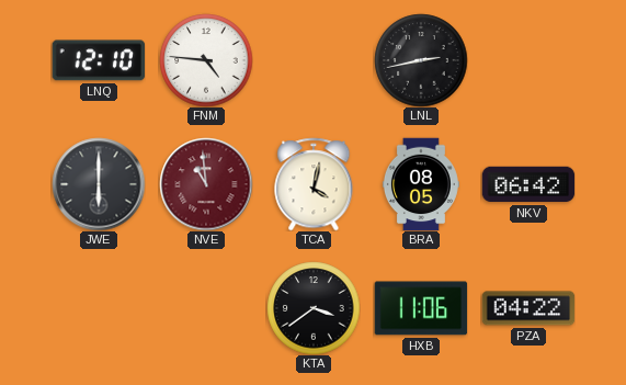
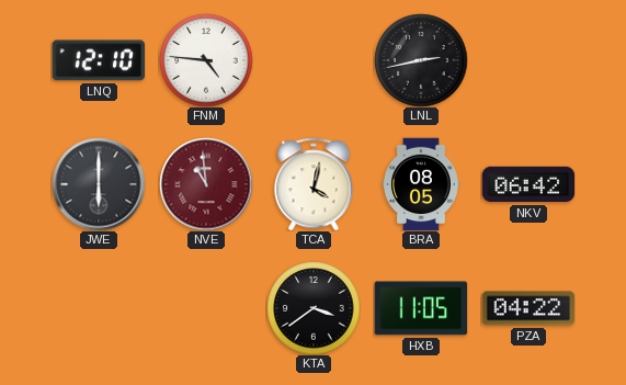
HXB: 11:06 -> 11:05
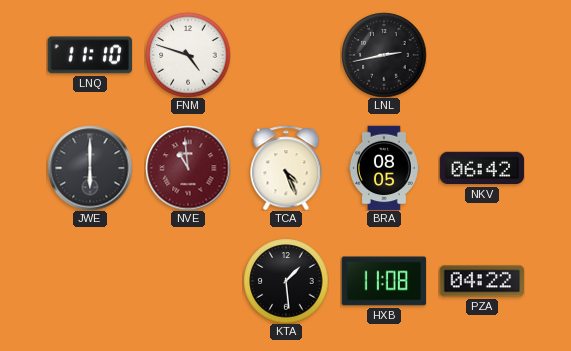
LNQ: 12:10 -> 11:10
FNM: 4:46 -> 4:48
TCA: 4:02 -> 4:26
KTA: 3:39 -> 1:29
HXB: 11:05 -> 11:08
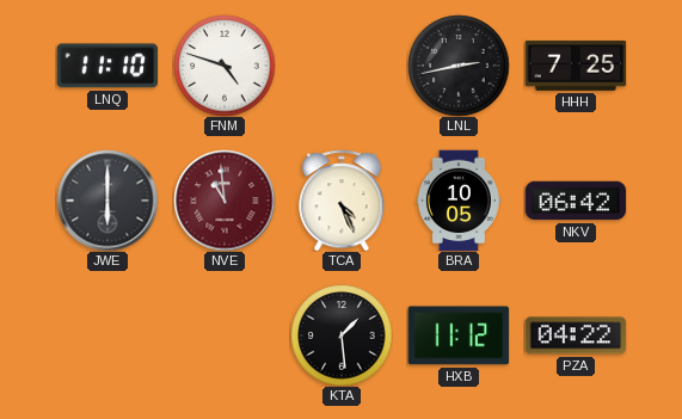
HHH: none -> 7:25
BRA: 08:05 -> 10:05
HXB: 11:08 -> 11:12
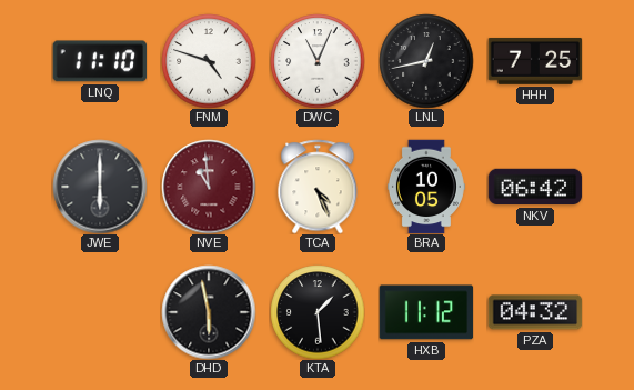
DWC: none -> 11:04
LNL: 2:43 -> 12:43
DHD: none -> 5:58
PZA: 04:22 -> 04:32
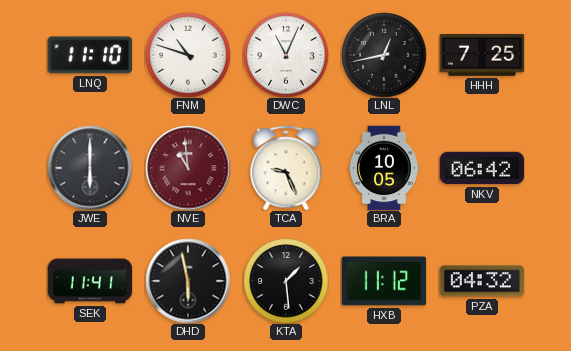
FNM: 4:48 -> 10:48
TCA: 4:26 -> 9:26
SEK: none -> 11:41
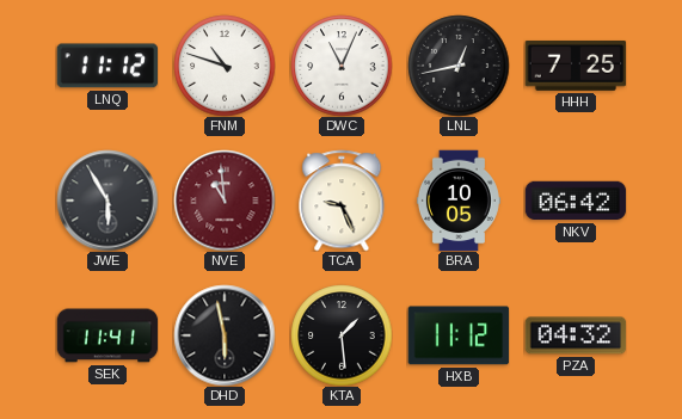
LNQ: 11:10 -> 11:12
JWE: 6:00 -> 5:55
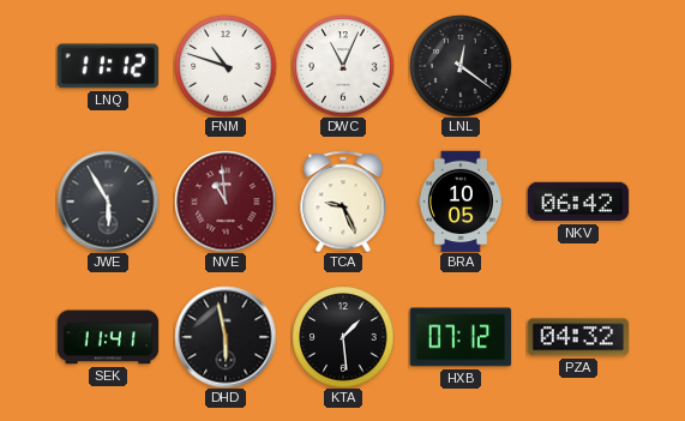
LNL: 12:43 -> 12:21
HHH: 7:25 -> none
HXB: 11:12 -> 07:12
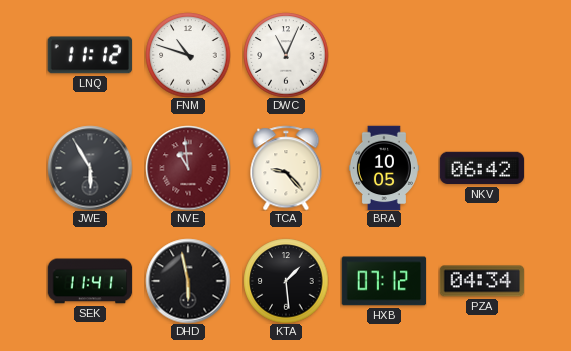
LNL: 12:21 -> none
TCA: 9:26 -> 9:23
PZA: 04:32 -> 04:34
